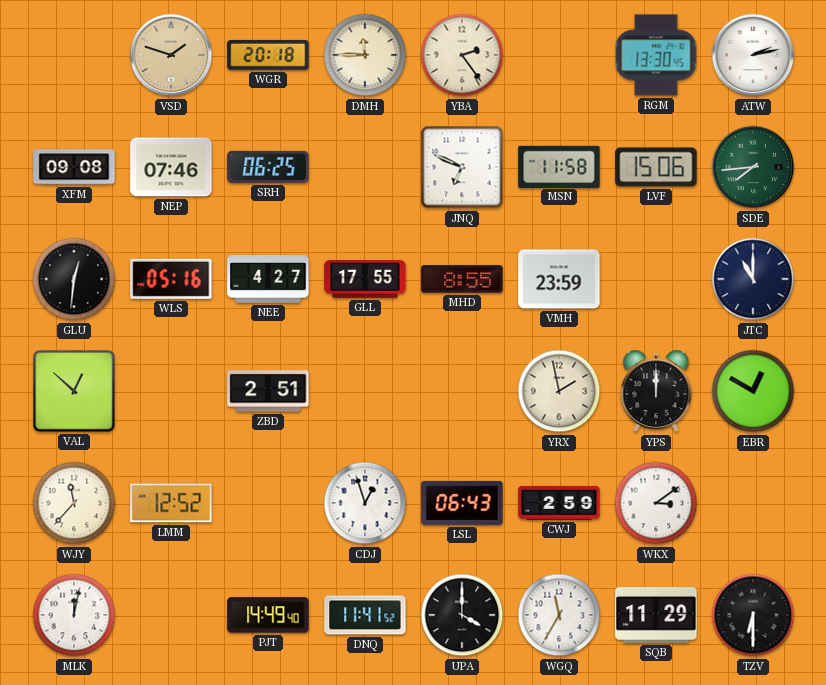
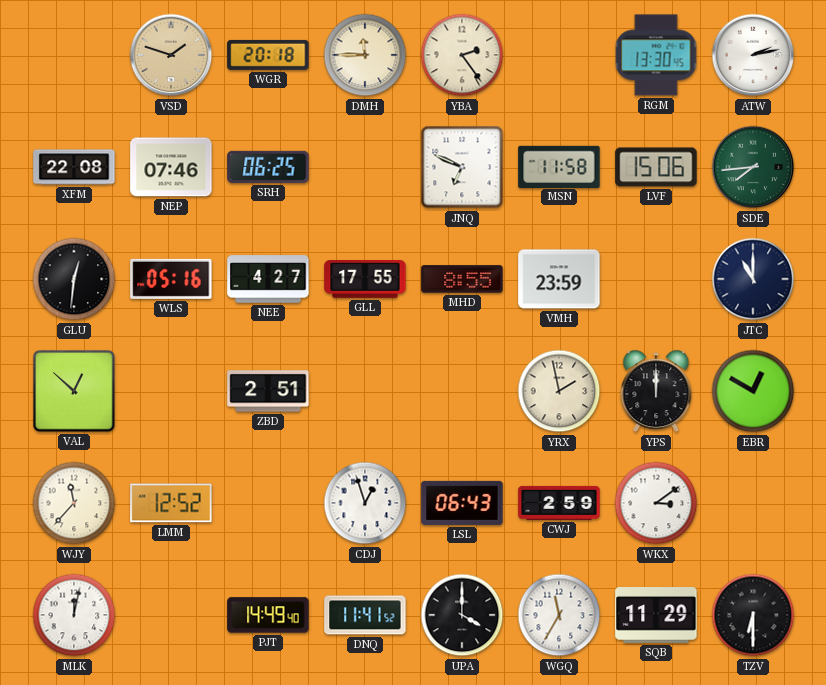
XFM: 09:08 -> 22:08
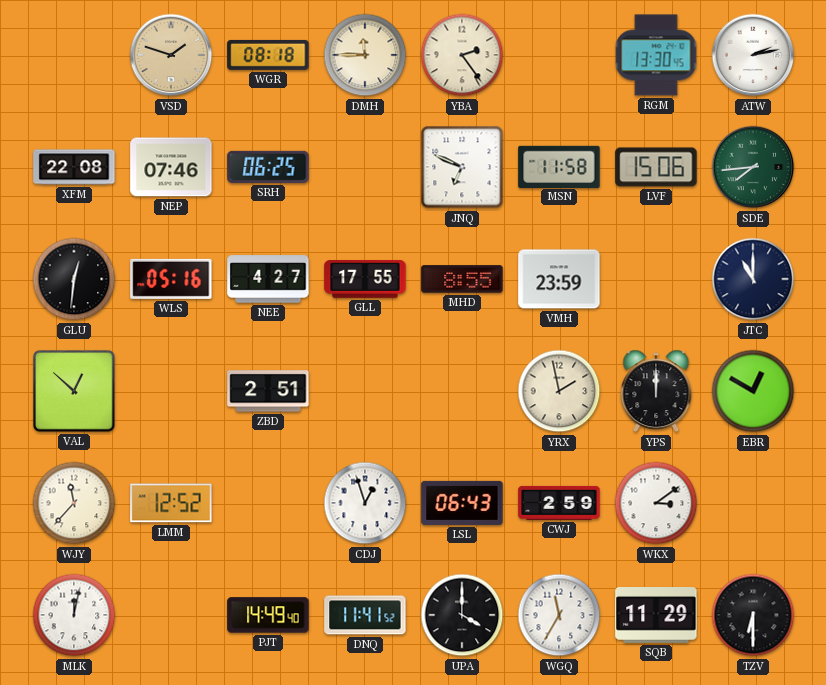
WGR: 20:18 -> 08:18
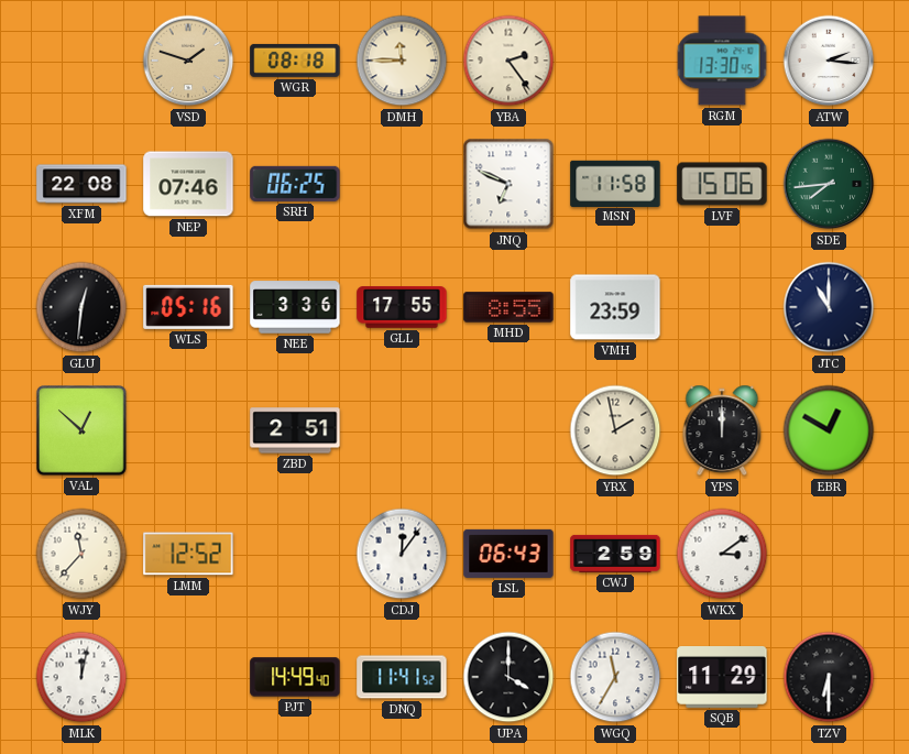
ATW: 2:13 -> 2:16
NEE: 4:27 -> 3:36
CDJ: 12:57 -> 12:06
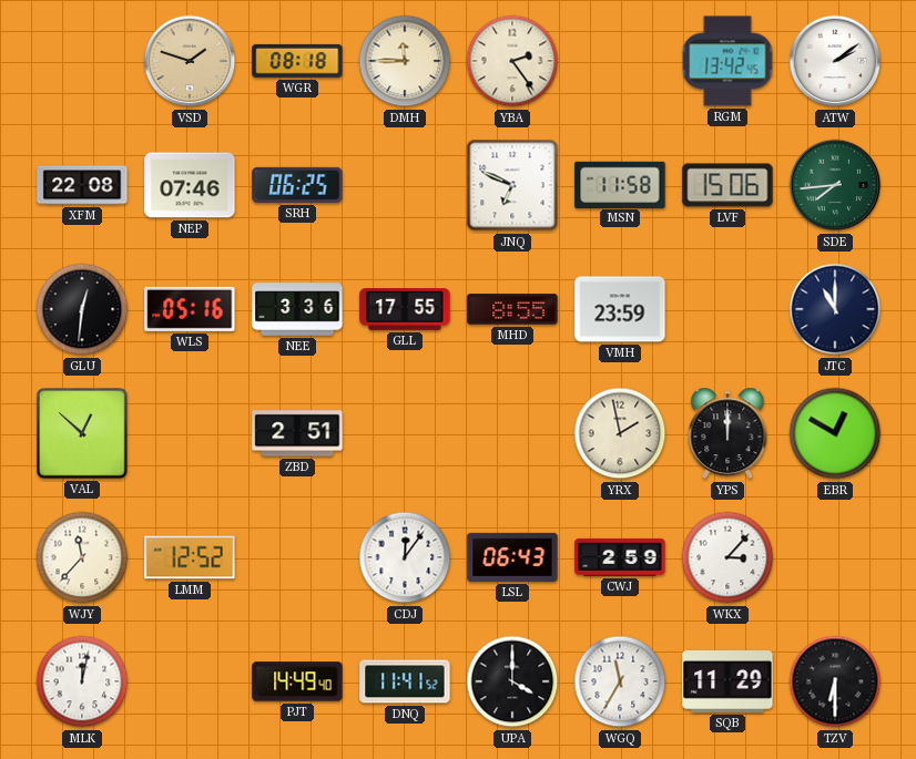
RGM: 13:30 -> 13:42
ATW: 2:16 -> 2:09
WKX: 3:09 -> 3:07
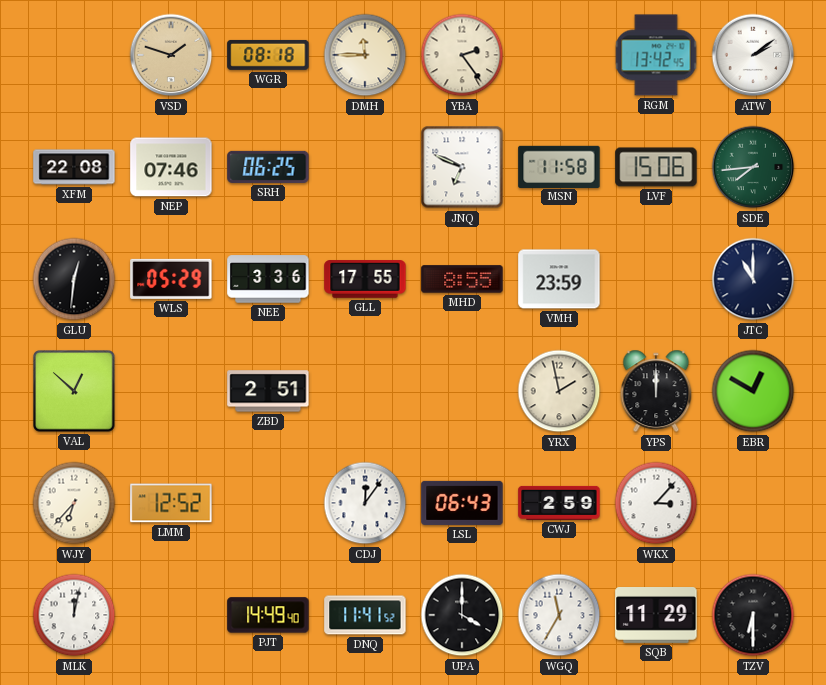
WLS: 05:16 -> 05:29
WJY: 11:37 -> 6:37
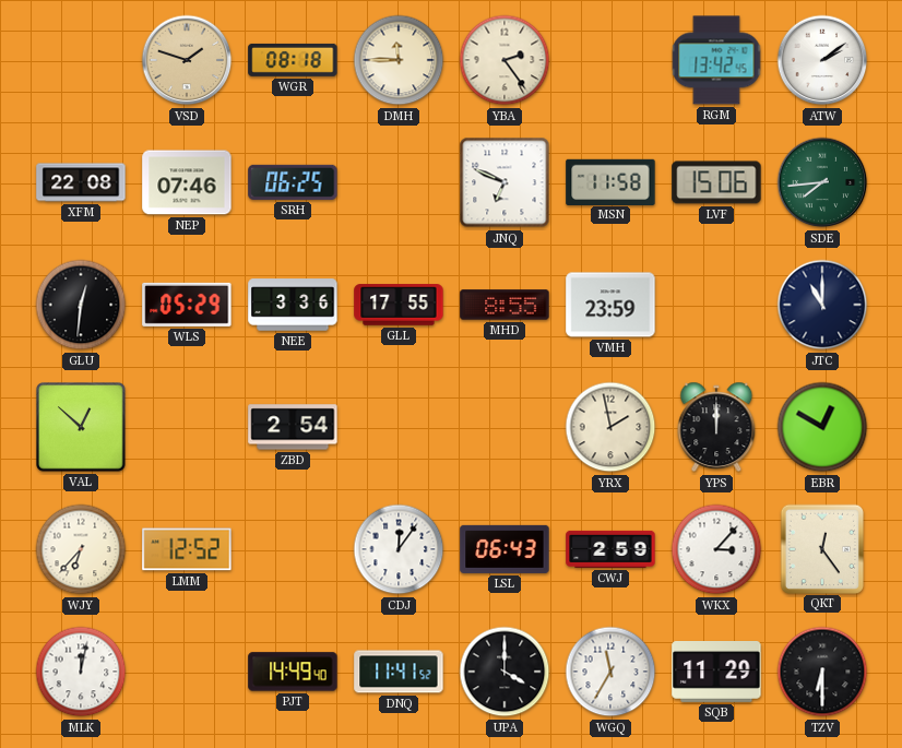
ZBD: 2:51 -> 2:54
QKT: none -> 12:24
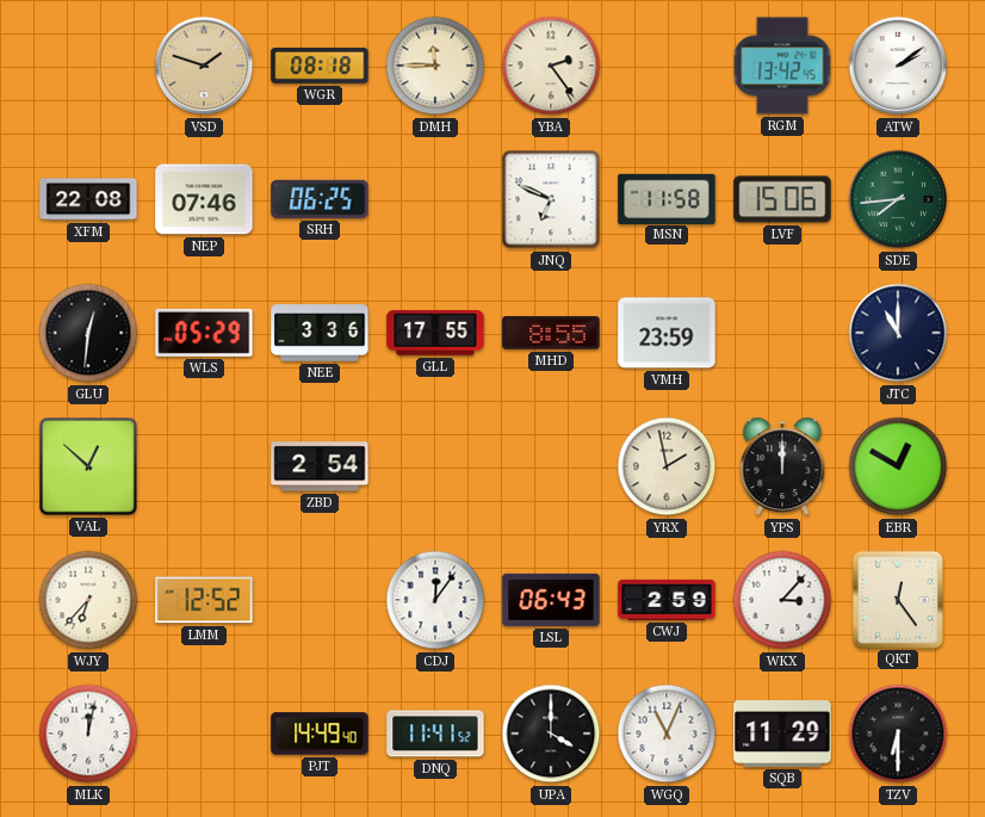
WGQ: 11:35 -> 11:04
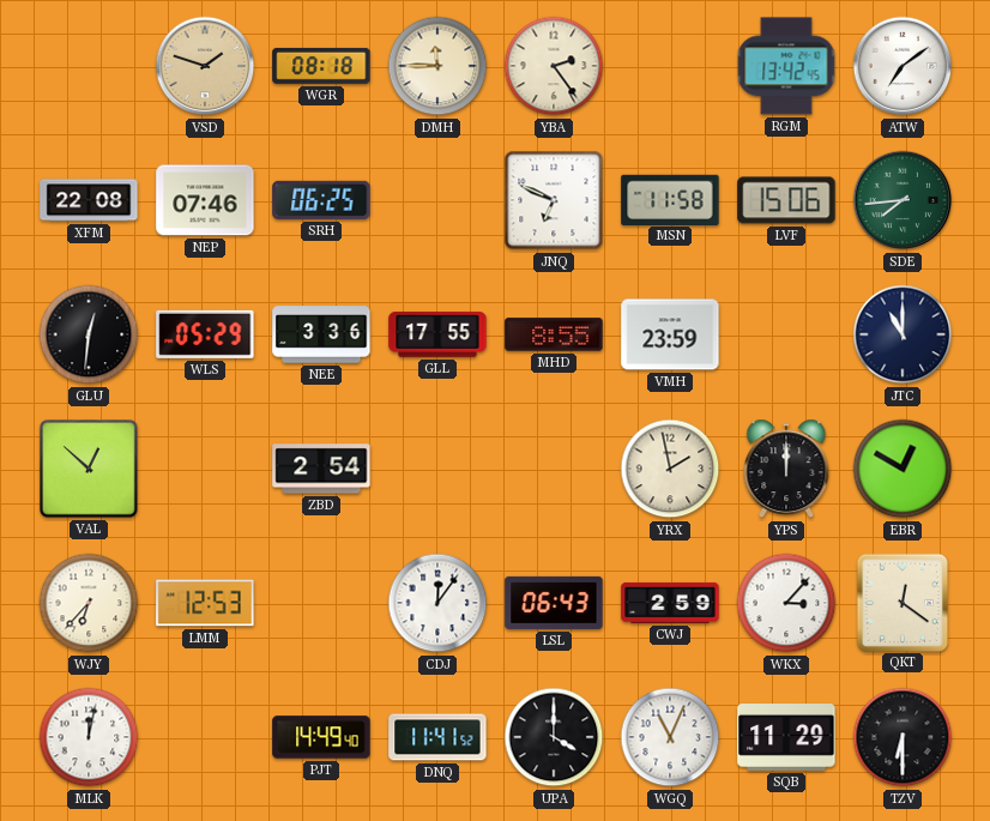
ATW: 2:09 -> 7:09
LMM: 12:52 -> 12:53
QKT: 12:24 -> 12:21
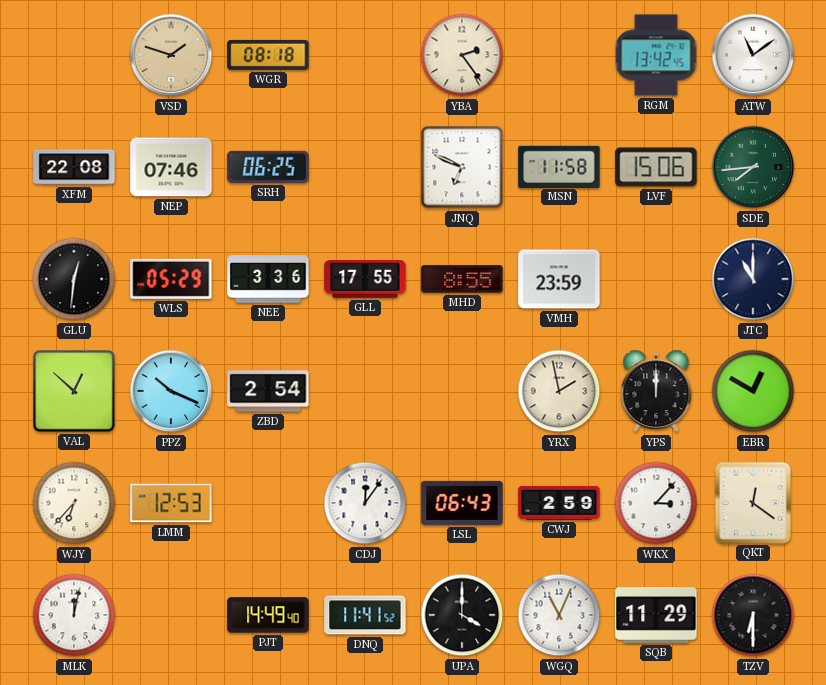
DMH: 11:45 -> none
ATW: 7:09 -> 11:09
PPZ: none -> 10:19
